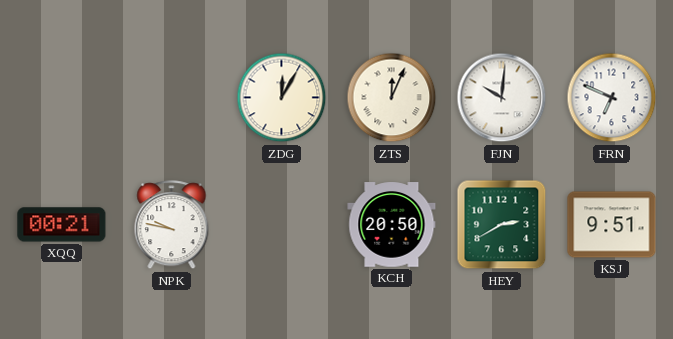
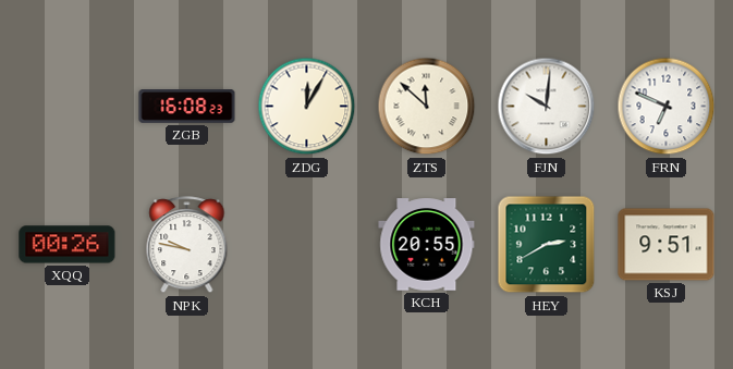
ZGB: none -> 16:08
ZTS: 12:04 -> 11:52
XQQ: 00:21 -> 00:26
KCH: 20:50 -> 20:55
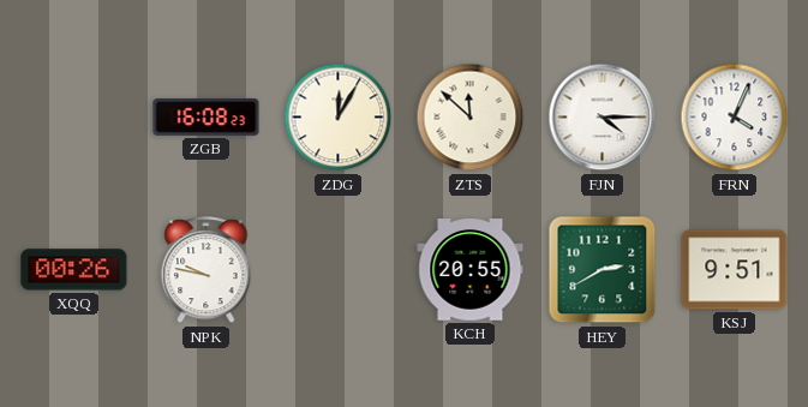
FJN: 10:01 -> 4:15
FRN: 6:49 -> 4:04
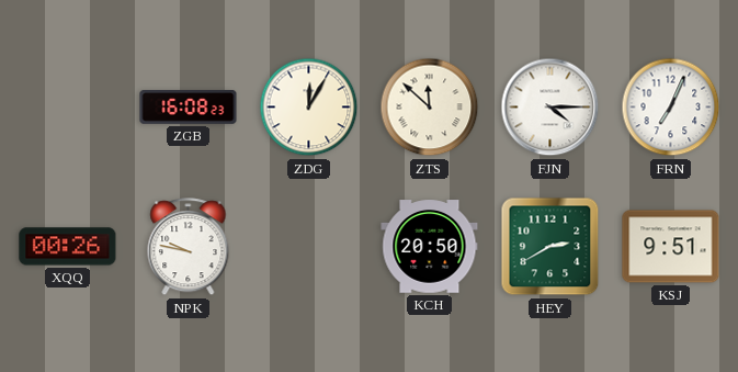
FRN: 4:04 -> 7:04
KCH: 20:55 -> 20:50
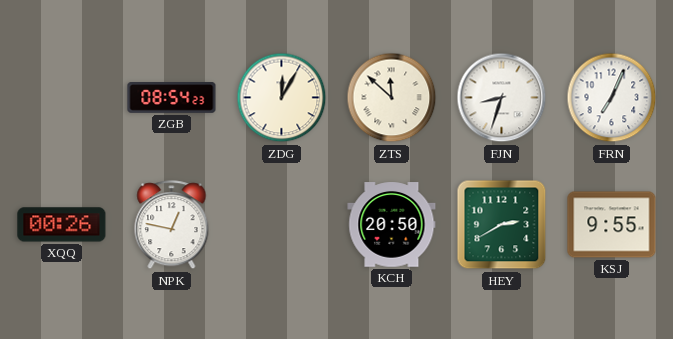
ZGB: 16:08 -> 08:54
FJN: 4:15 -> 8:33
NPK: 9:47 -> 12:47
KSJ: 9:51 -> 9:55
